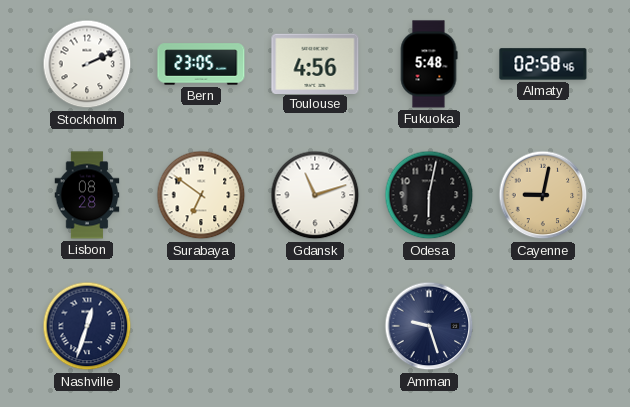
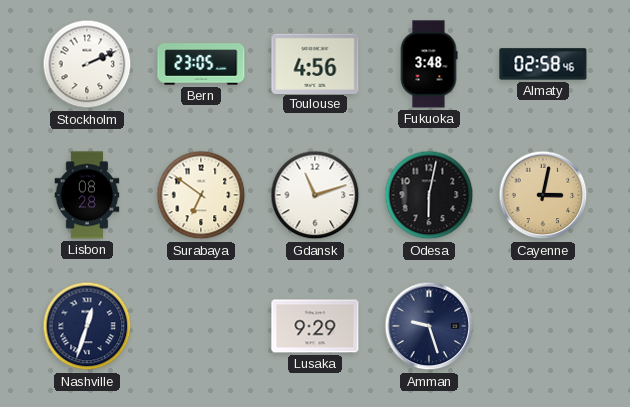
Fukuoka: 5:48 -> 3:48
Cayenne: 9:02 -> 3:02
Lusaka: none -> 9:29
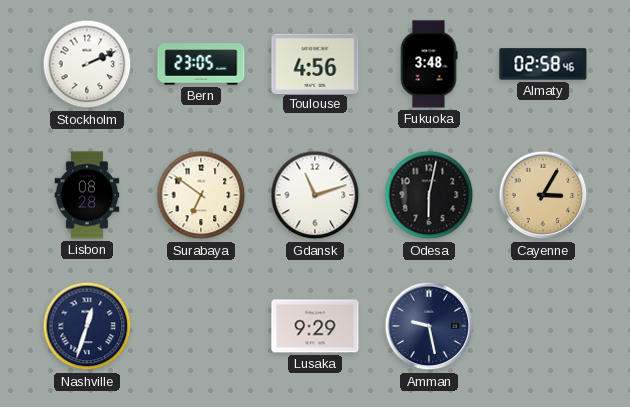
Cayenne: 3:02 -> 3:05
Amman: 9:27 -> 9:28
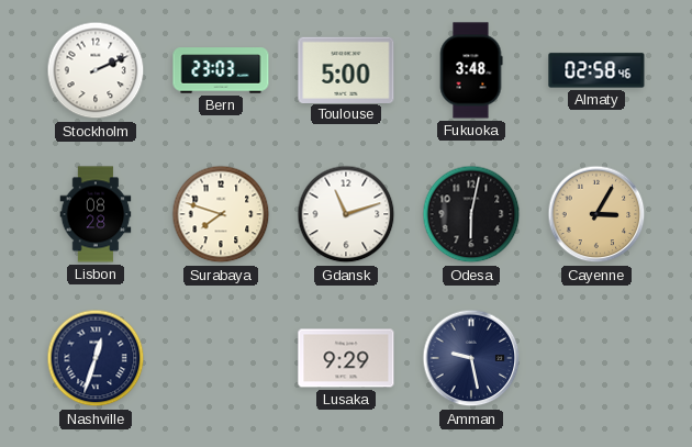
Bern: 23:05 -> 23:03
Toulouse: 4:56 -> 5:00
Surabaya: 6:51 -> 7:48
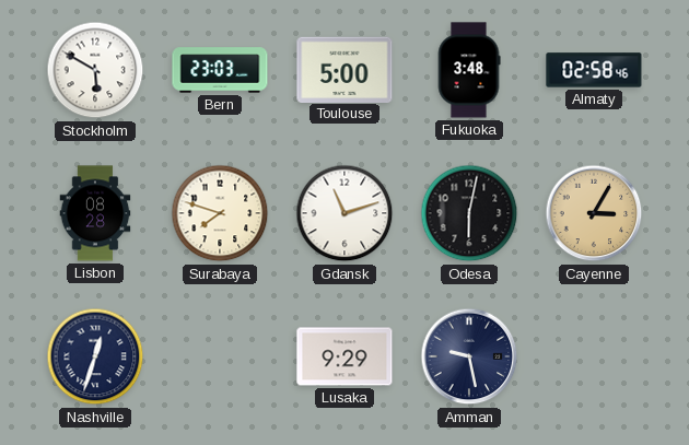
Stockholm: 2:11 -> 5:50
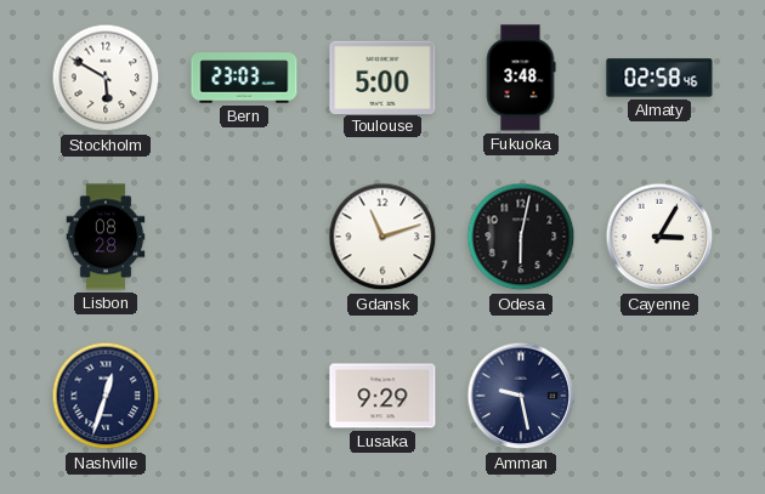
Surabaya: 7:48 -> none
Cayenne dial: champagne -> white
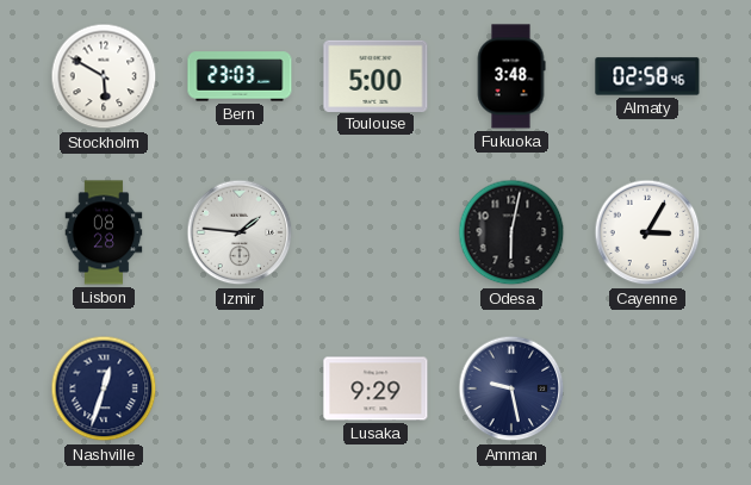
Izmir: none -> 1:46
Gdansk: 11:12 -> none
